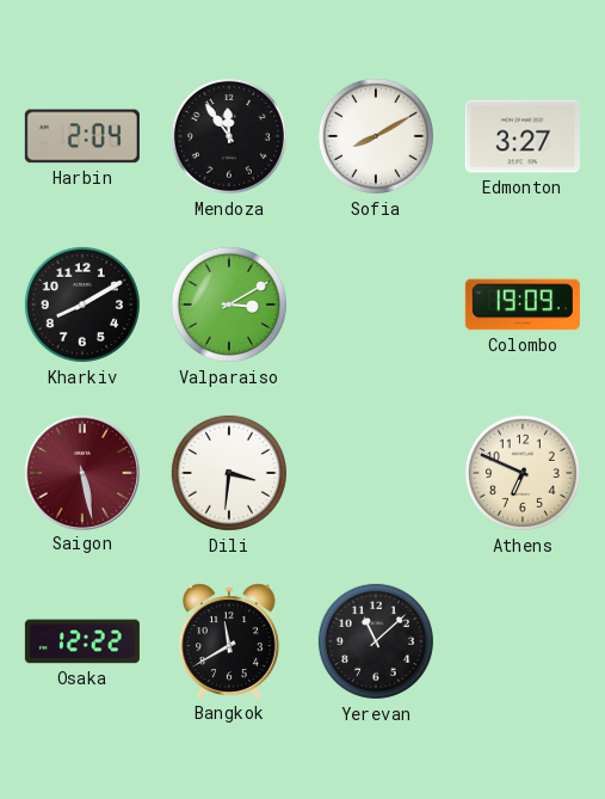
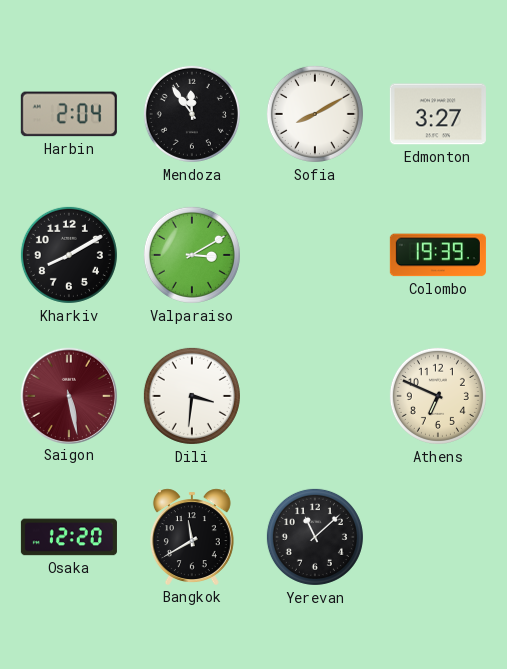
Colombo: 19:09 -> 19:39
Osaka: 12:22 -> 12:20
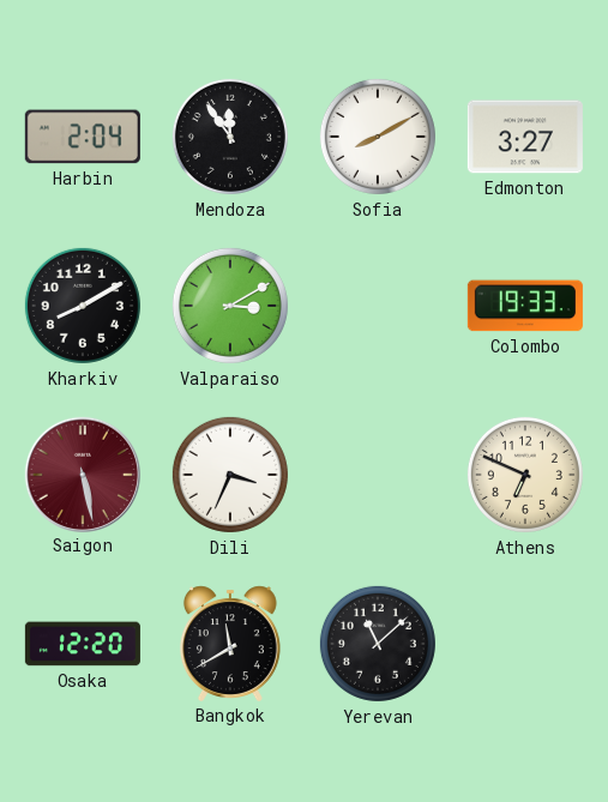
Colombo: 19:39 -> 19:33
Dili: 3:31 -> 3:34
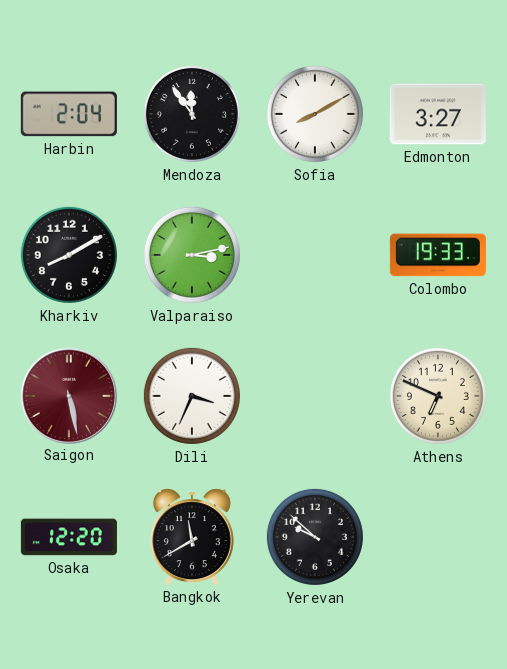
Valparaiso: 3:10 -> 3:13
Yerevan: 11:08 -> 9:52
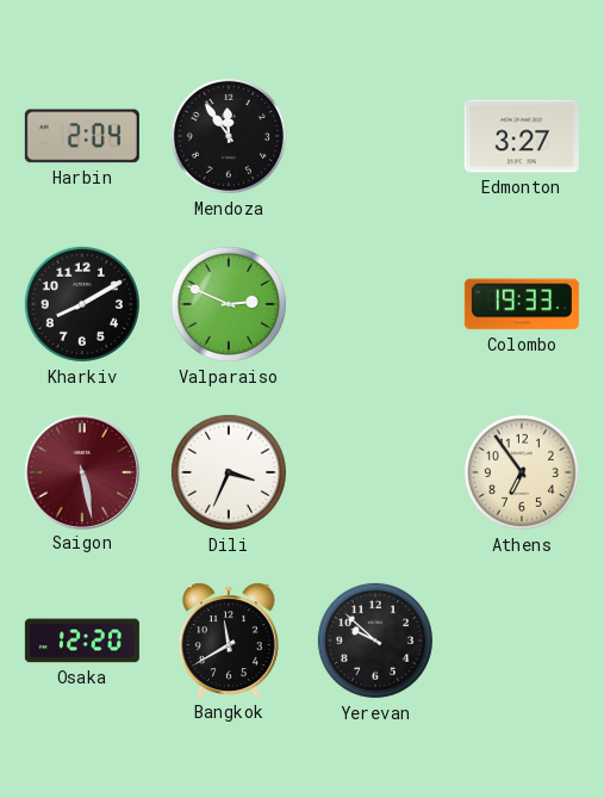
Sofia: 8:10 -> none
Valparaiso: 3:13 -> 2:49
Athens: 6:49 -> 6:54
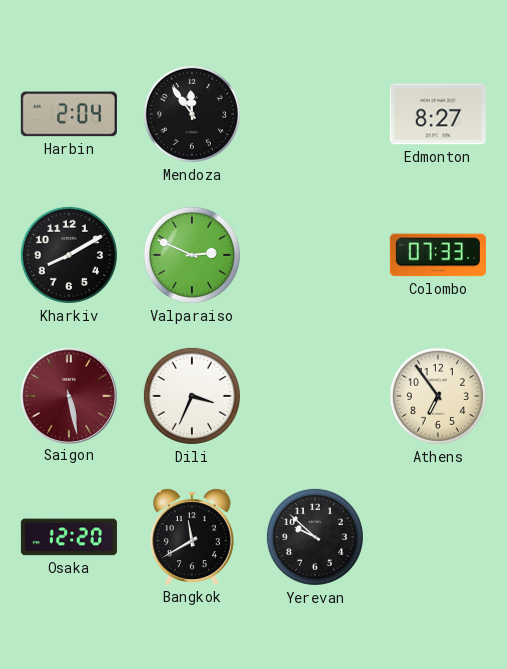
Edmonton: 3:27 -> 8:27
Colombo: 19:33 -> 07:33
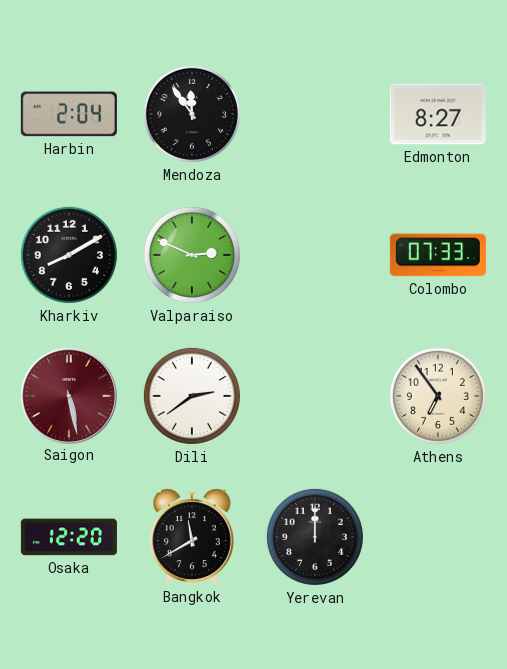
Dili: 3:34 -> 2:39
Yerevan: 9:52 -> 12:00
